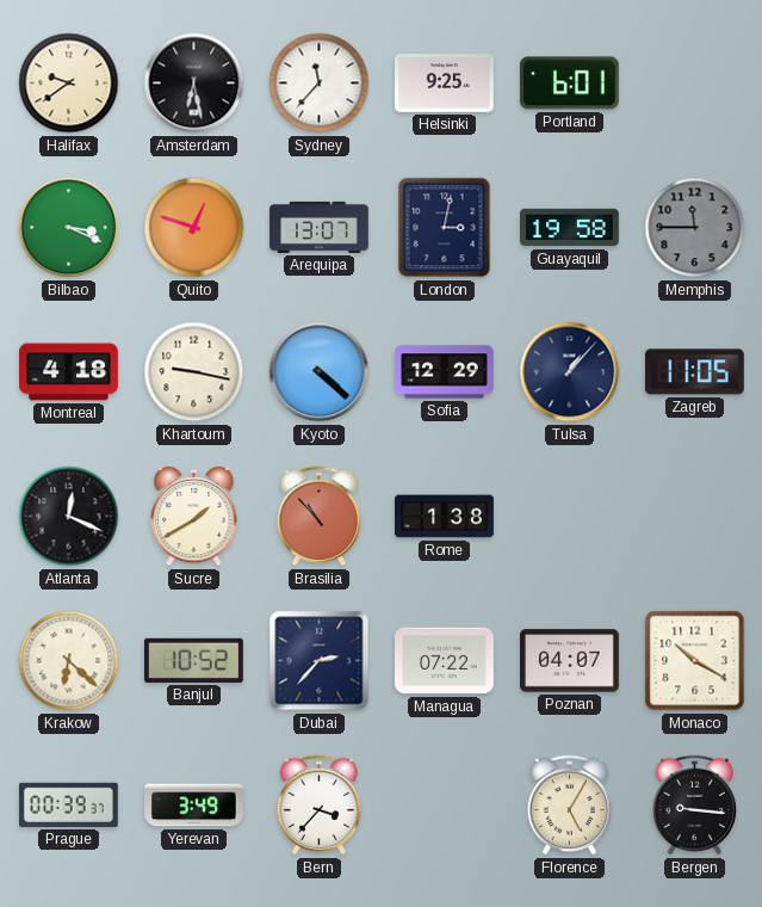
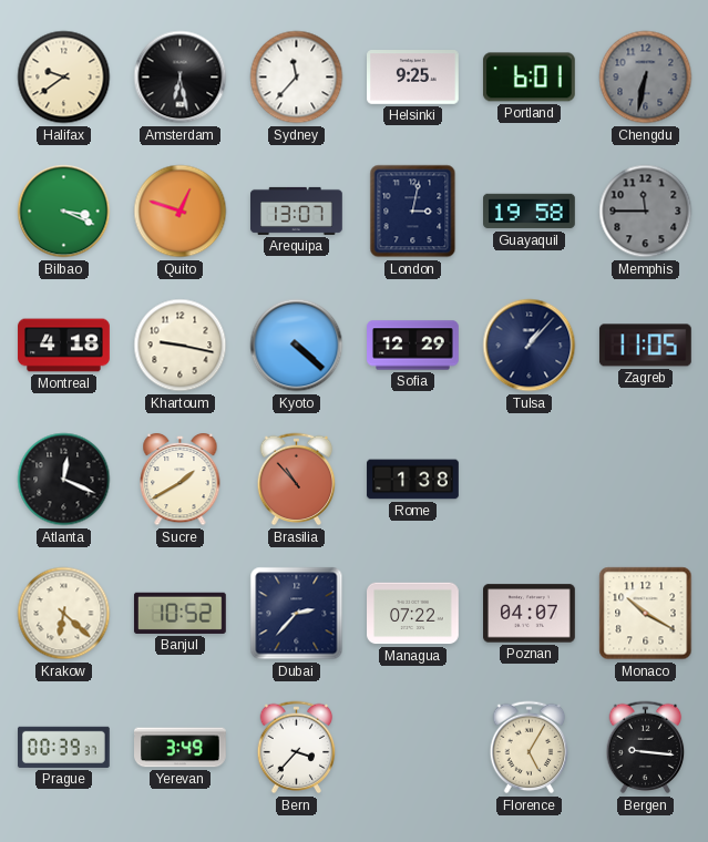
Chengdu: none -> 6:32
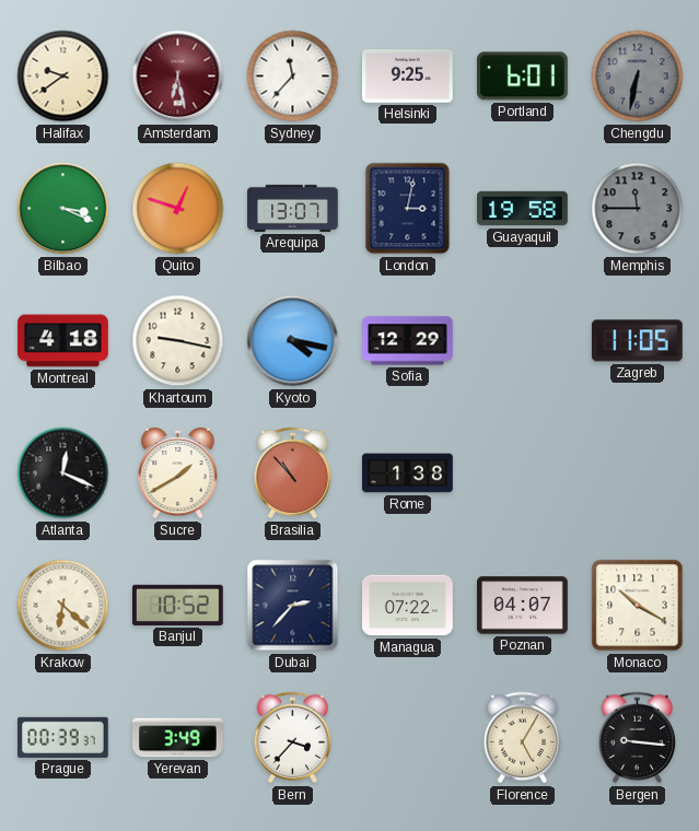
Amsterdam dial: black -> burgundy
Kyoto: 4:22 -> 4:17
Tulsa: 1:07 -> none
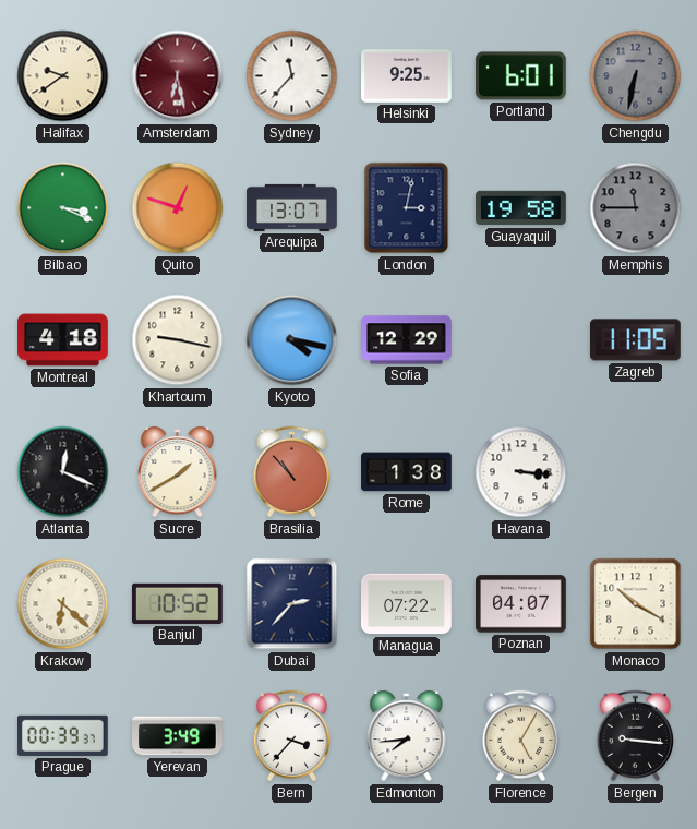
Havana: none -> 3:16
Edmonton: none -> 7:44
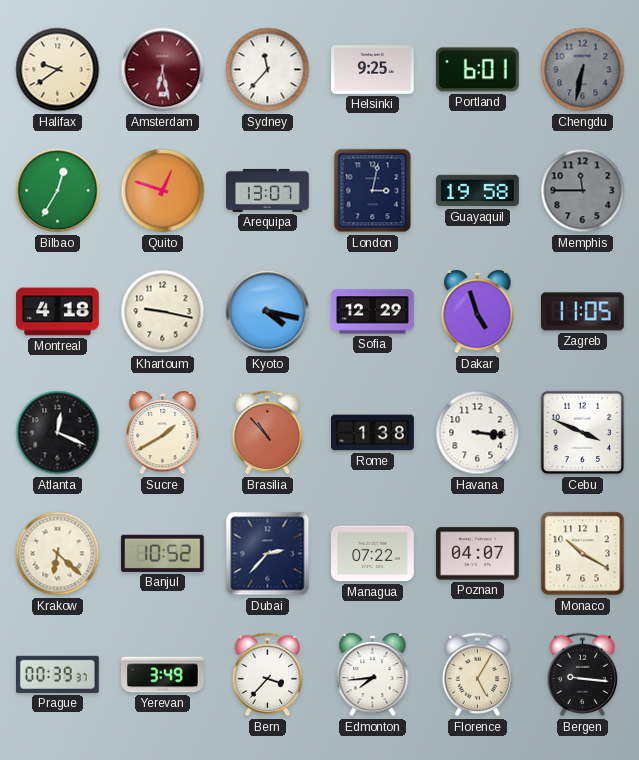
Bilbao: 3:19 -> 12:35
Dakar: none -> 4:57
Cebu: none -> 3:49
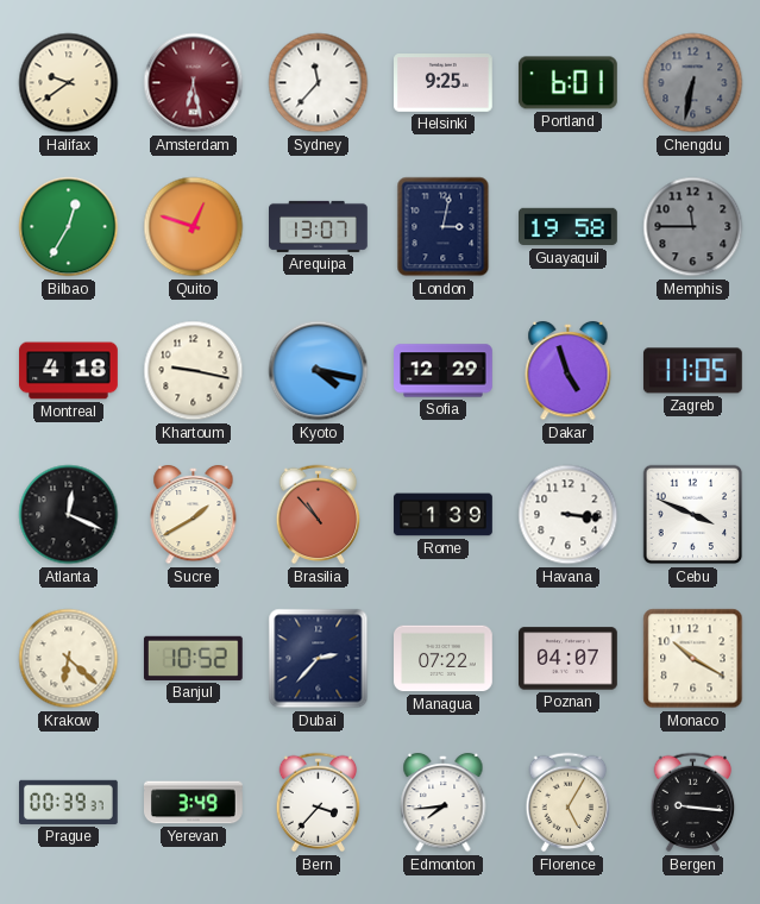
Rome: 1:38 -> 1:39
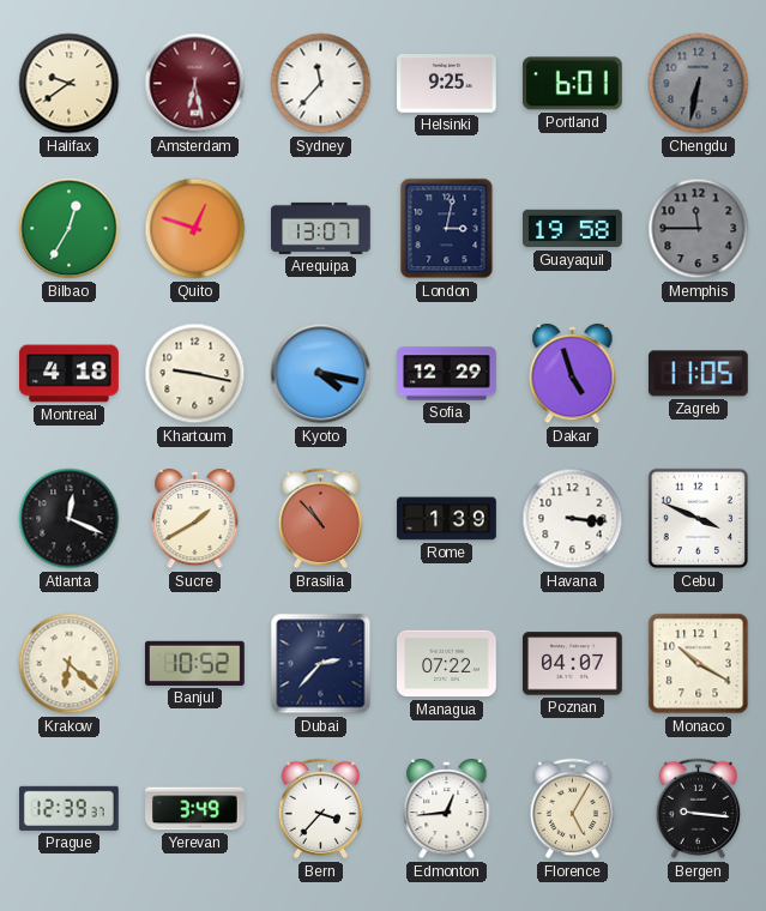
Prague: 00:39 -> 12:39
Edmonton: 7:44 -> 12:44
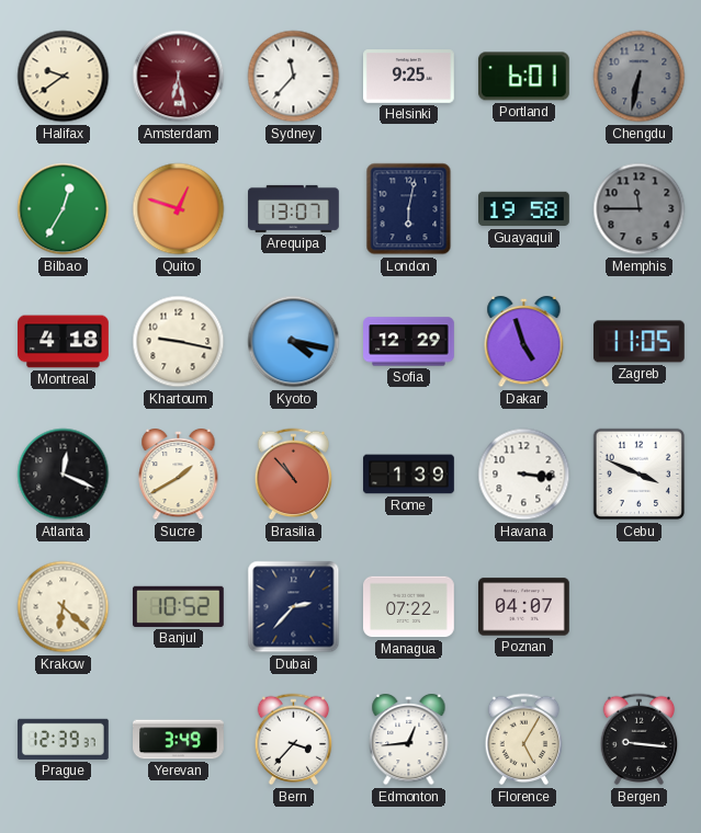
London: 3:02 -> 6:02
Monaco: 10:20 -> none
